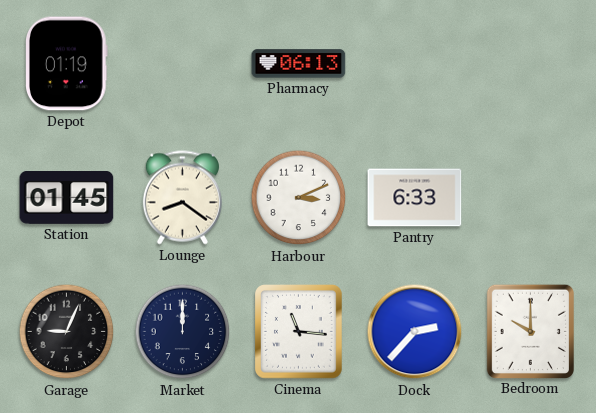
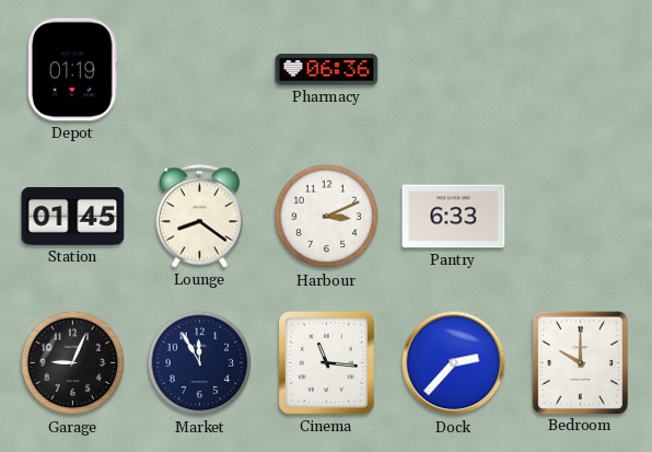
Pharmacy: 06:13 -> 06:36
Market: 12:00 -> 11:55
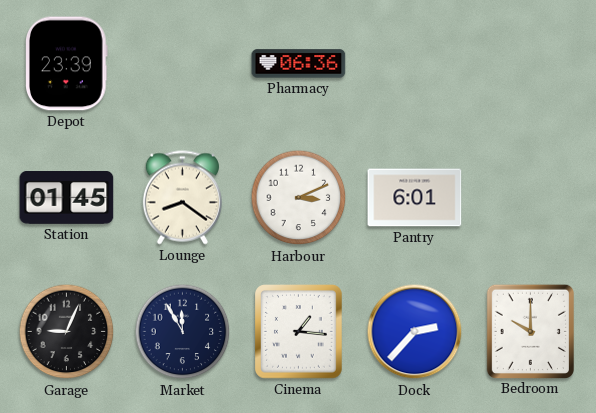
Depot: 01:19 -> 23:39
Pantry: 6:33 -> 6:01
Cinema: 11:16 -> 1:16
